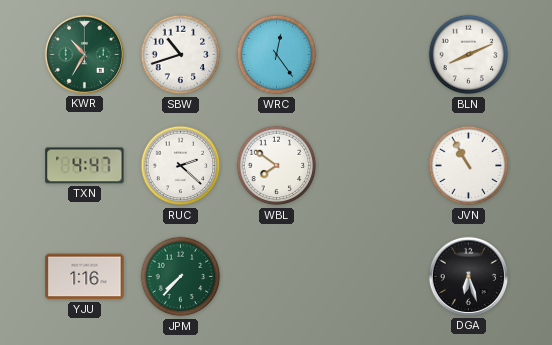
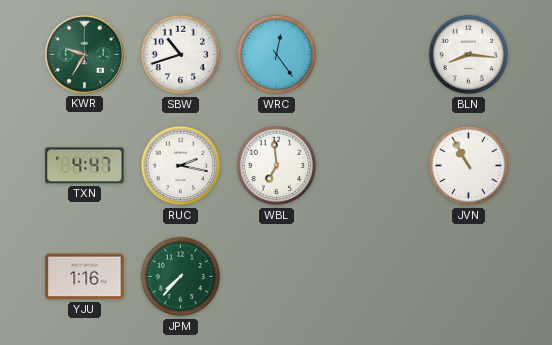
KWR: 10:35 -> 9:35
BLN: 8:11 -> 8:16
RUC: 2:22 -> 2:17
WBL: 7:51 -> 6:59
DGA: 6:27 -> none
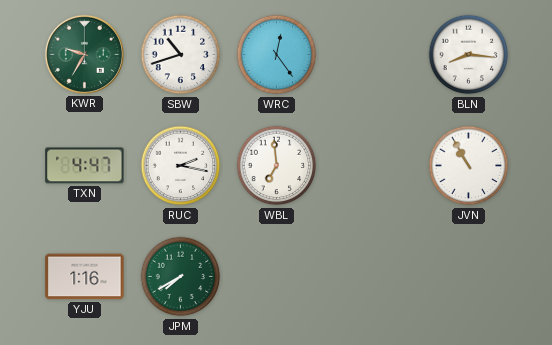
JPM: 7:37 -> 7:40
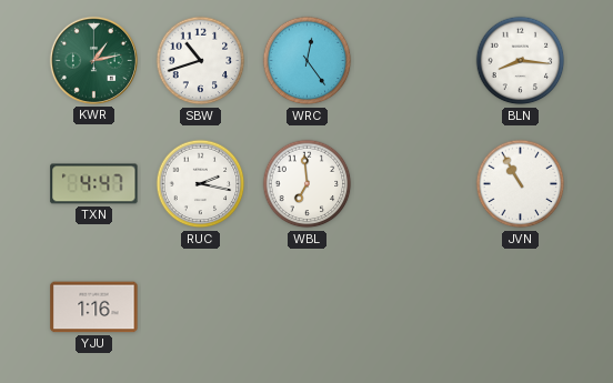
KWR: 9:35 -> 1:13
JPM: 7:40 -> none
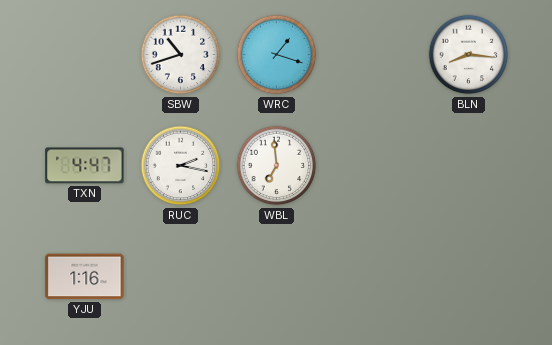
KWR: 1:13 -> none
WRC: 12:24 -> 1:18
JVN: 10:55 -> none
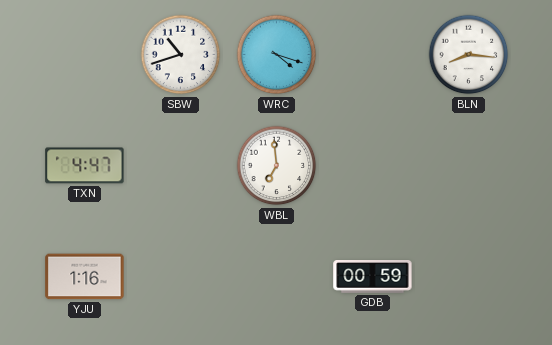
WRC: 1:18 -> 4:18
RUC: 2:17 -> none
GDB: none -> 00:59
